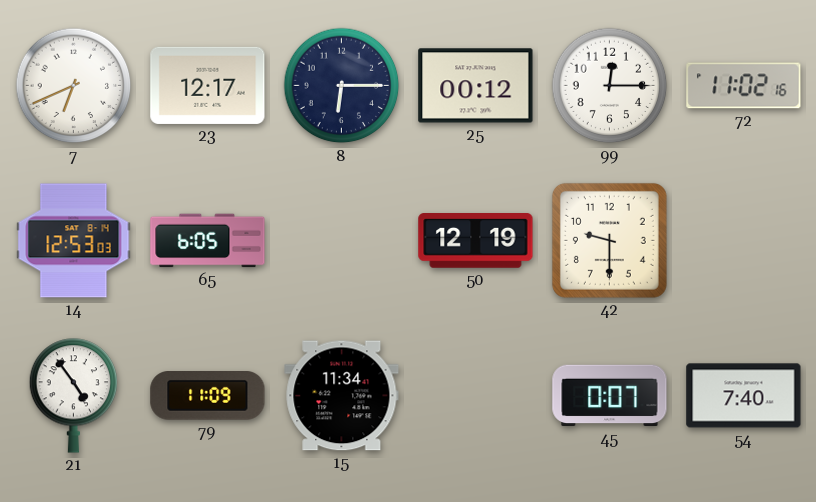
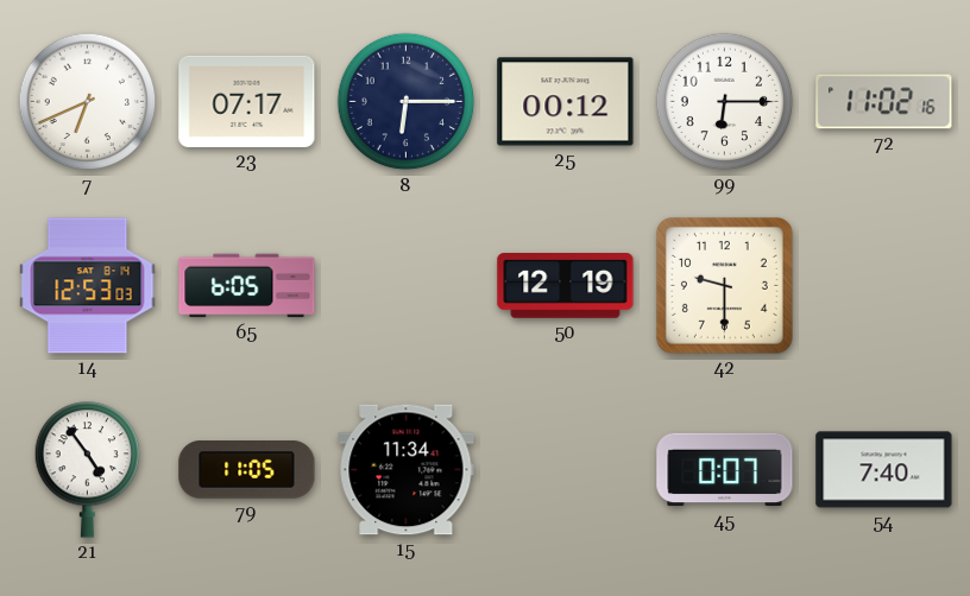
23: 12:17 -> 07:17
99: 12:15 -> 6:15
79: 11:09 -> 11:05
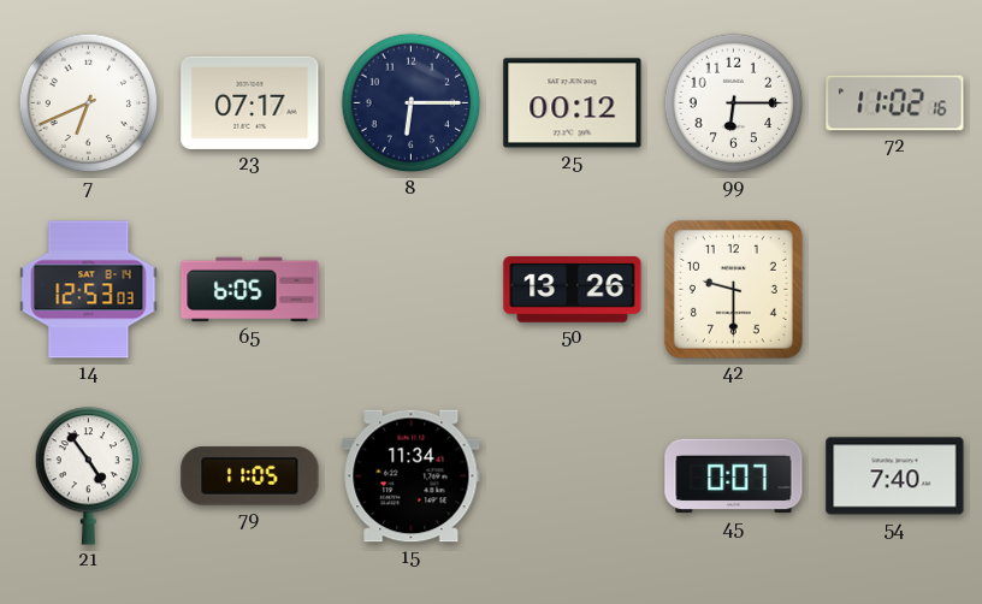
50: 12:19 -> 13:26
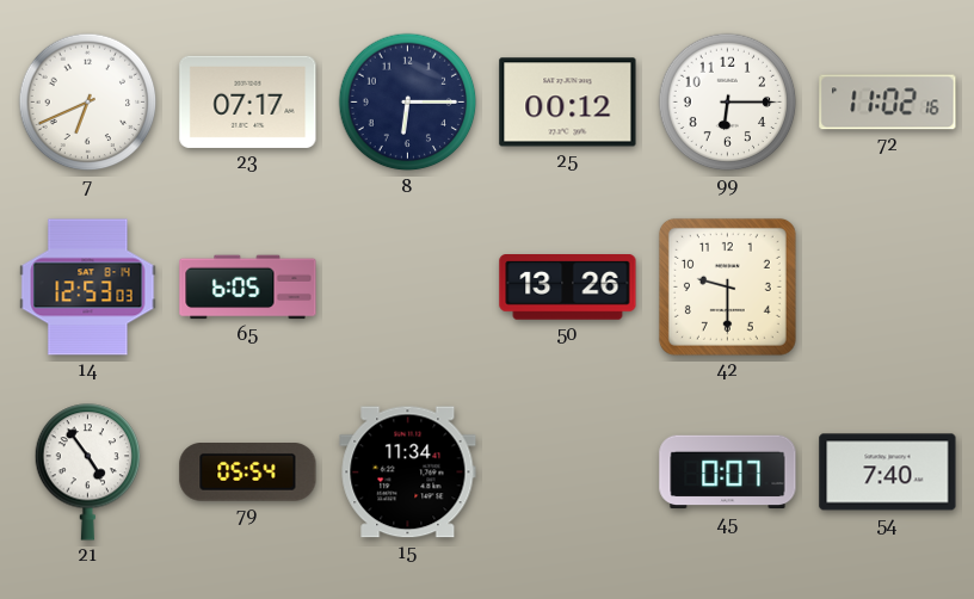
79: 11:05 -> 05:54
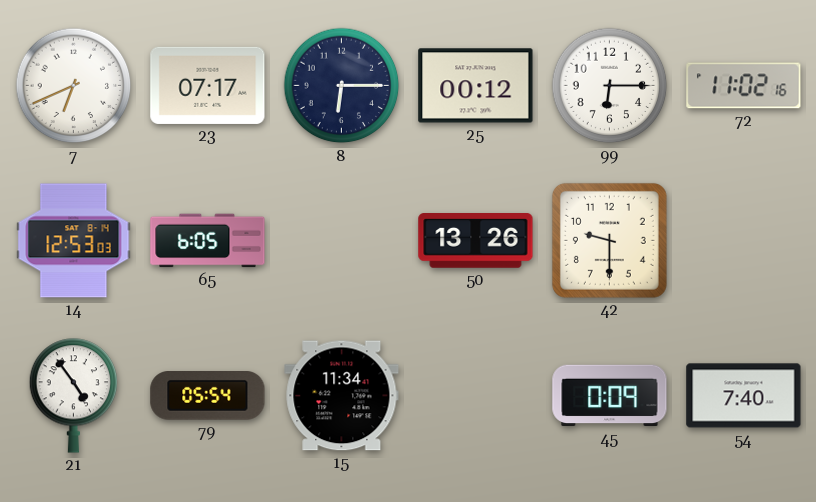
45: 0:07 -> 0:09
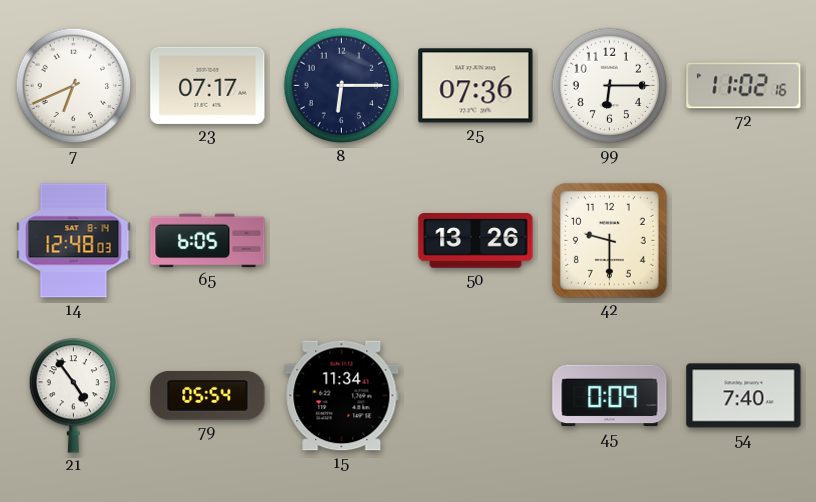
25: 00:12 -> 07:36
14: 12:53 -> 12:48
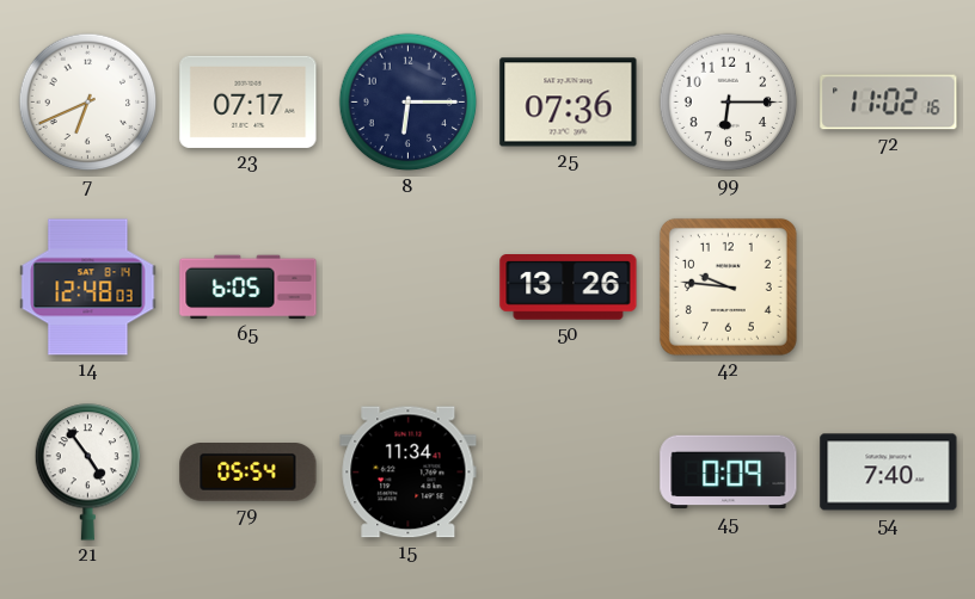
42: 9:30 -> 9:46
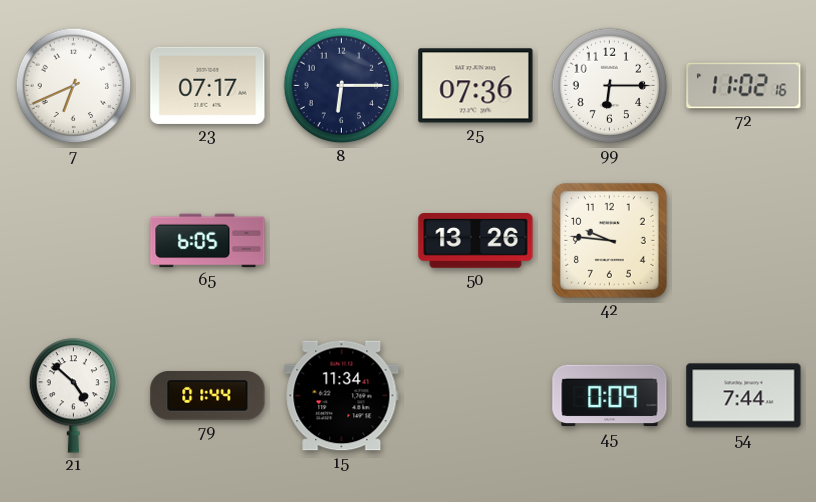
14: 12:48 -> none
21: 4:54 -> 4:52
79: 05:54 -> 01:44
54: 7:40 -> 7:44
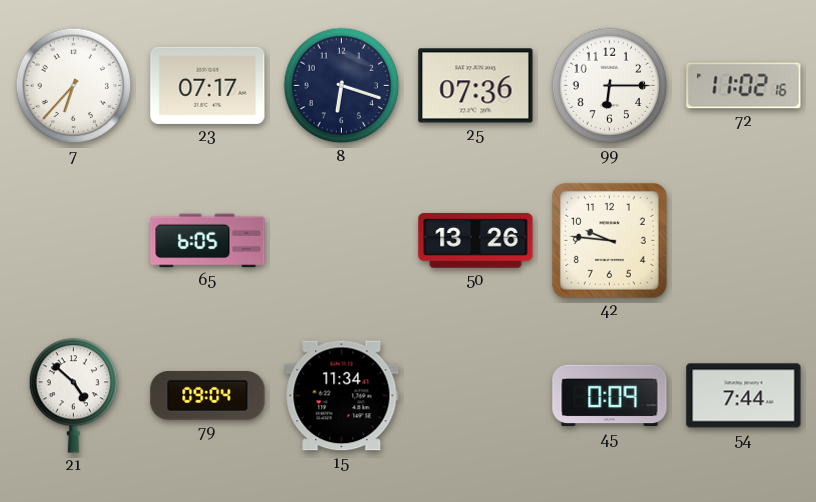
7: 6:41 -> 6:37
8: 6:15 -> 6:18
79: 01:44 -> 09:04
